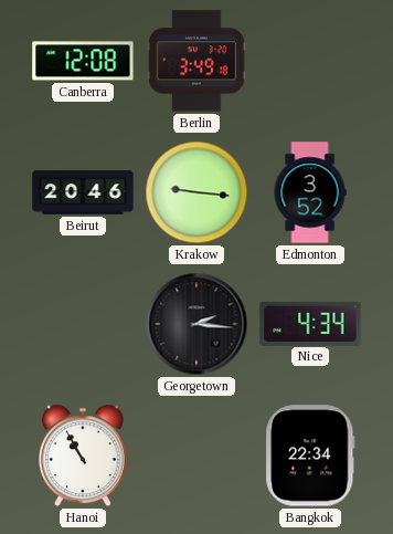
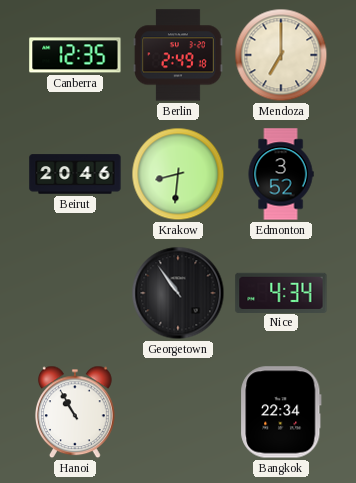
Canberra: 12:08 -> 12:35
Berlin: 3:49 -> 2:49
Mendoza: none -> 7:00
Krakow: 9:16 -> 8:31
Georgetown: 2:16 -> 10:54
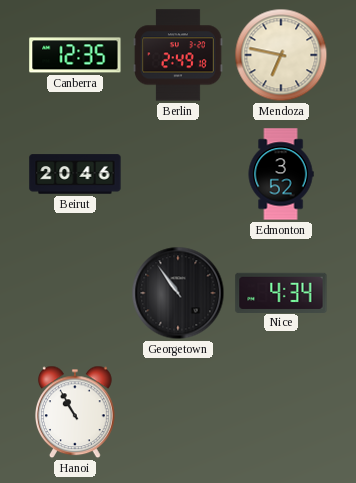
Mendoza: 7:00 -> 6:47
Krakow: 8:31 -> none
Bangkok: 22:34 -> none
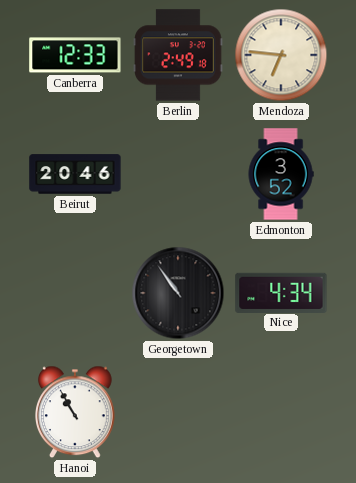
Canberra: 12:35 -> 12:33
Mendoza: 6:47 -> 6:46
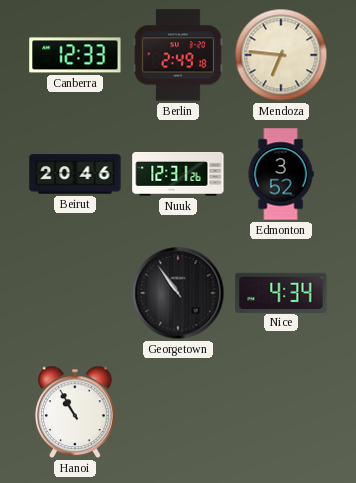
Nuuk: none -> 12:31
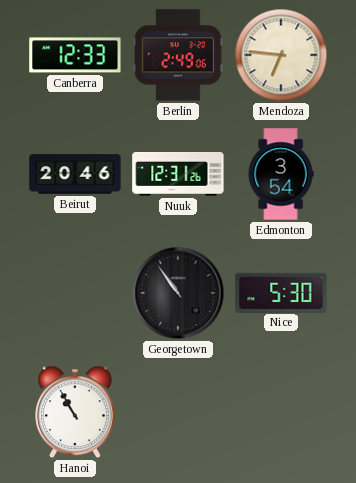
Berlin: 2:49:18 -> 2:49:06
Edmonton: 3:52 -> 3:54
Nice: 4:34 -> 5:30
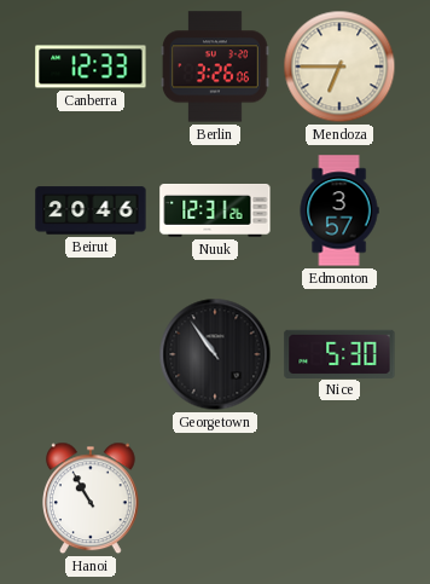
Berlin: 2:49 -> 3:26
Mendoza: 6:46 -> 6:45
Edmonton: 3:54 -> 3:57
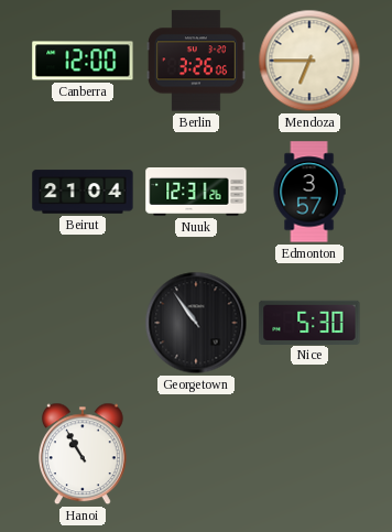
Canberra: 12:33 -> 12:00
Beirut: 20:46 -> 21:04
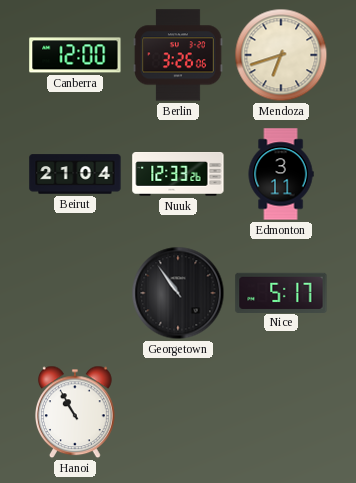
Mendoza: 6:45 -> 6:42
Nuuk: 12:31 -> 12:33
Edmonton: 3:57 -> 3:11
Nice: 5:30 -> 5:17
